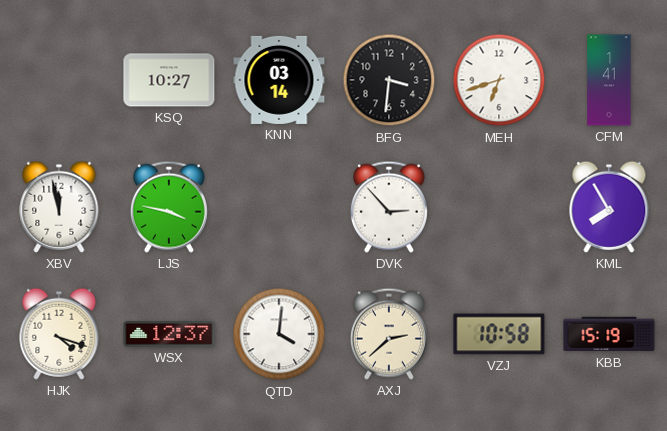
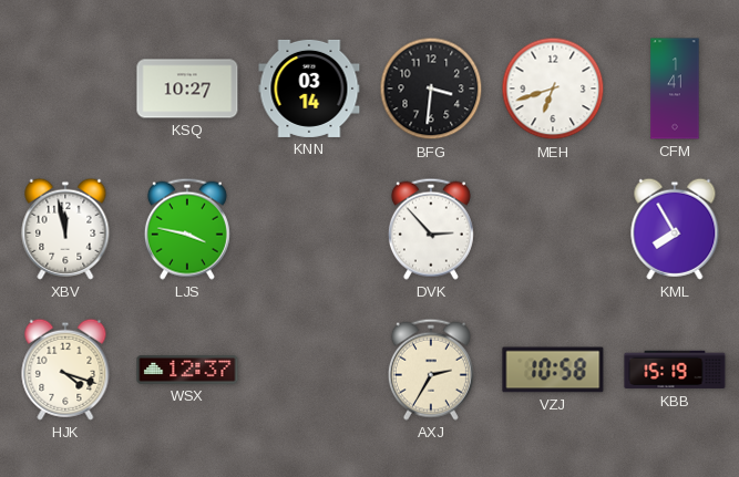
QTD: 4:01 -> none
AXJ: 2:38 -> 2:35
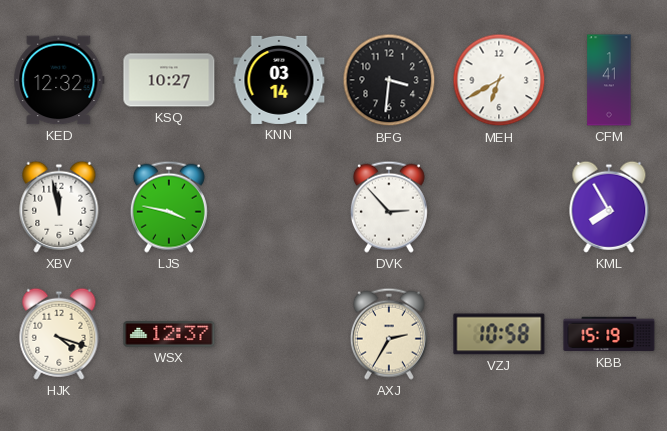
KED: none -> 12:32
MEH: 6:42 -> 6:40
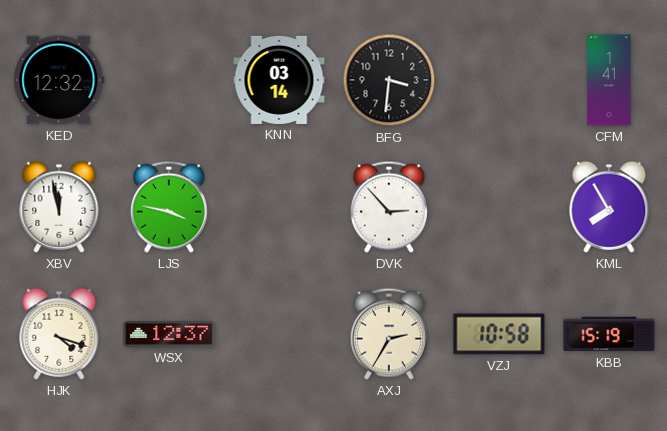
KSQ: 10:27 -> none
MEH: 6:40 -> none
